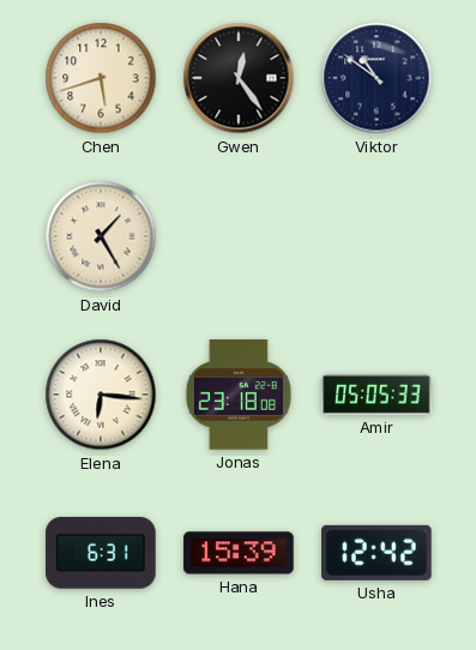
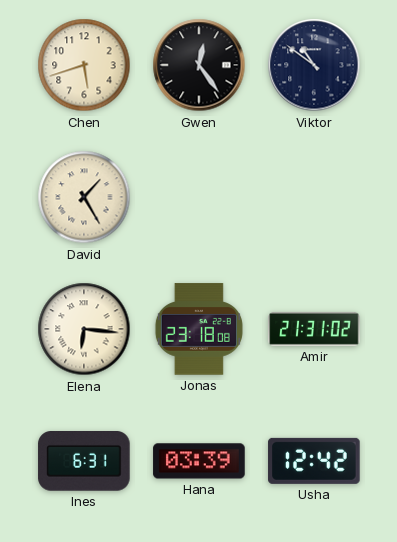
Amir: 05:05 -> 21:31
Hana: 15:39 -> 03:39
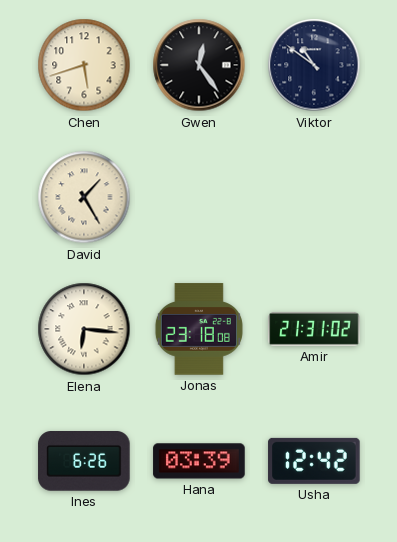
Ines: 6:31 -> 6:26
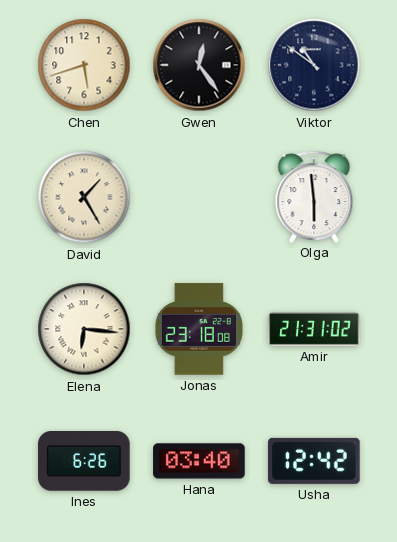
Olga: none -> 5:59
Hana: 03:39 -> 03:40
